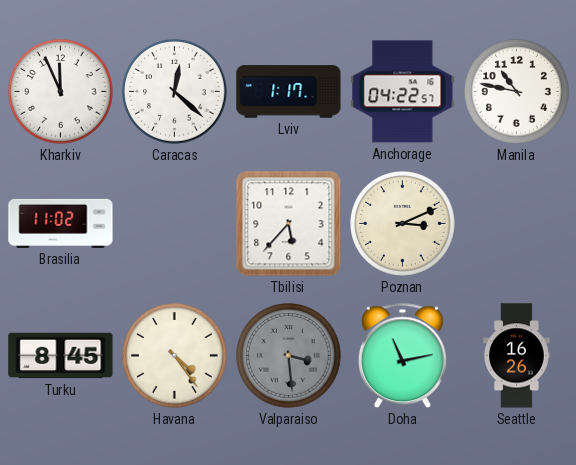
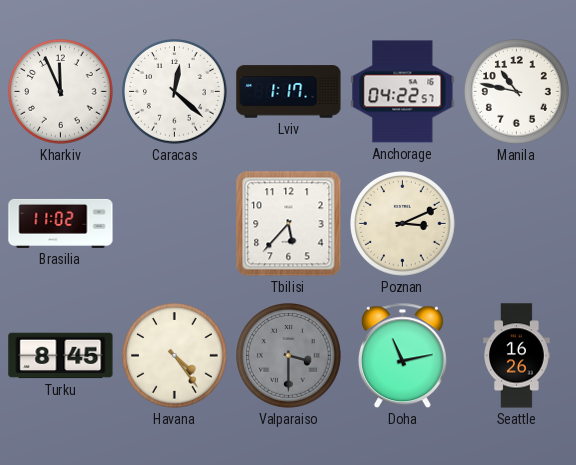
Valparaiso: 3:29 -> 3:30
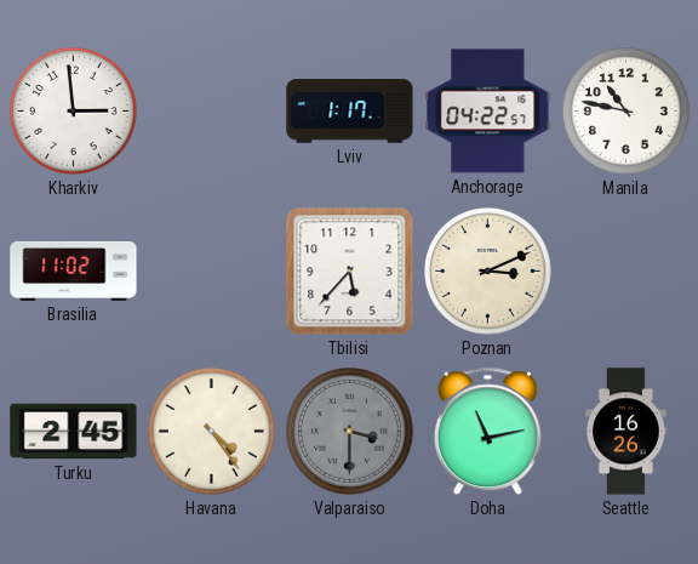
Kharkiv: 11:56 -> 2:59
Caracas: 12:22 -> none
Turku: 8:45 -> 2:45
